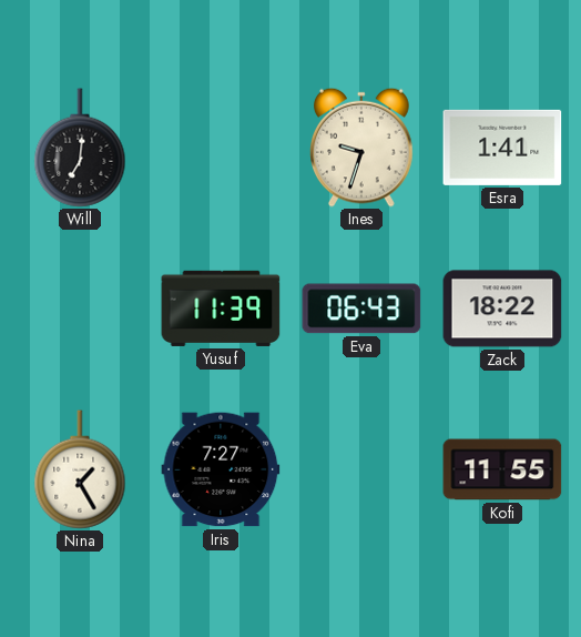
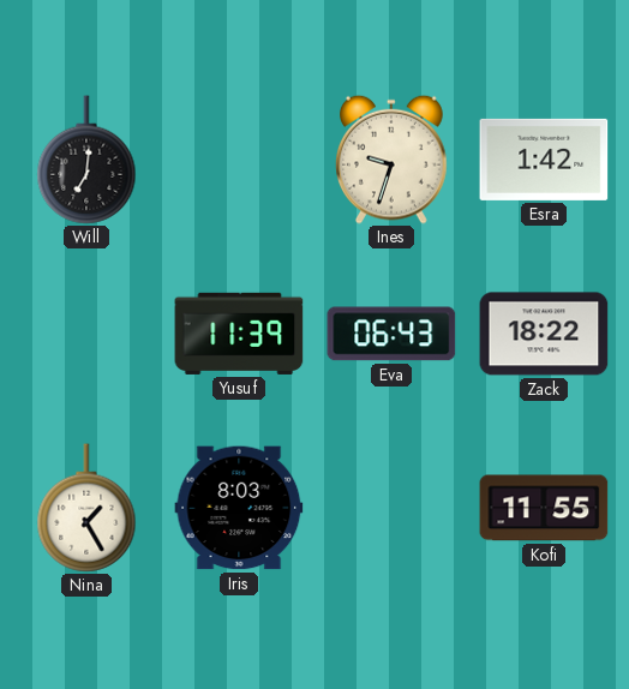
Esra: 1:41 -> 1:42
Iris: 7:27 -> 8:03
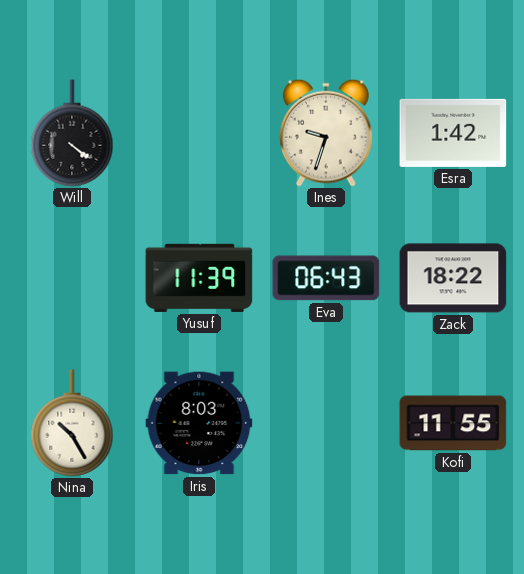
Will: 7:01 -> 4:21
Nina: 1:25 -> 10:25
